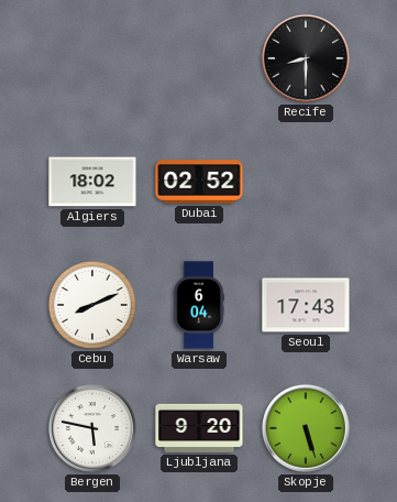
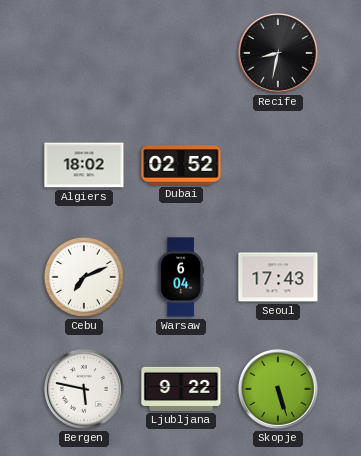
Recife: 8:30 -> 8:32
Cebu: 8:11 -> 7:11
Ljubljana: 9:20 -> 9:22
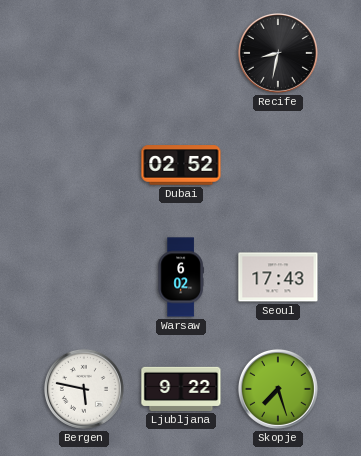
Algiers: 18:02 -> none
Cebu: 7:11 -> none
Warsaw: 6:04 -> 6:02
Skopje: 5:27 -> 7:27
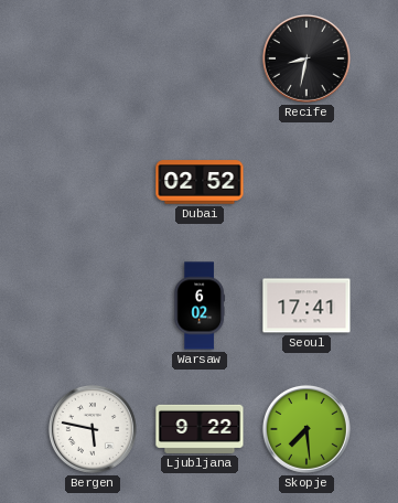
Seoul: 17:43 -> 17:41
Skopje: 7:27 -> 7:29
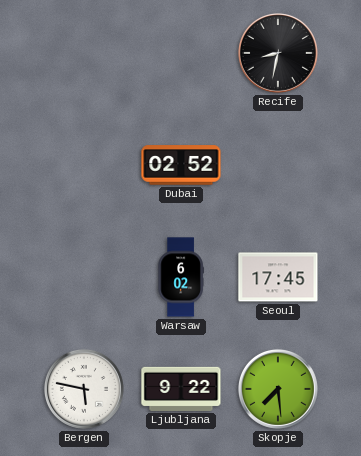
Seoul: 17:41 -> 17:45
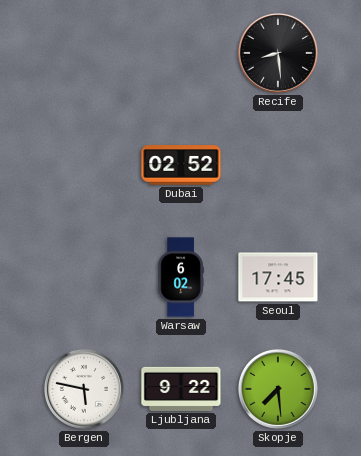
Recife: 8:32 -> 8:29
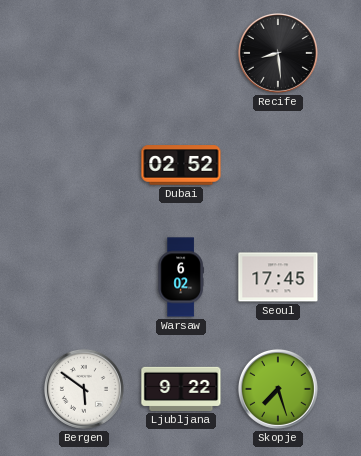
Bergen: 5:47 -> 5:51
Skopje: 7:29 -> 7:27
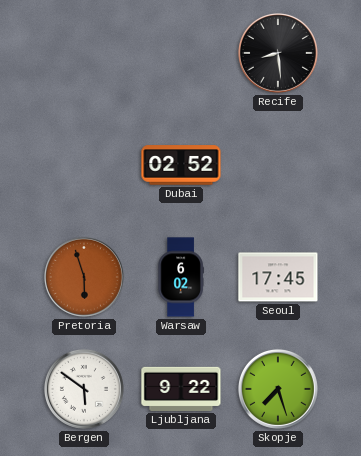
Pretoria: none -> 5:57
